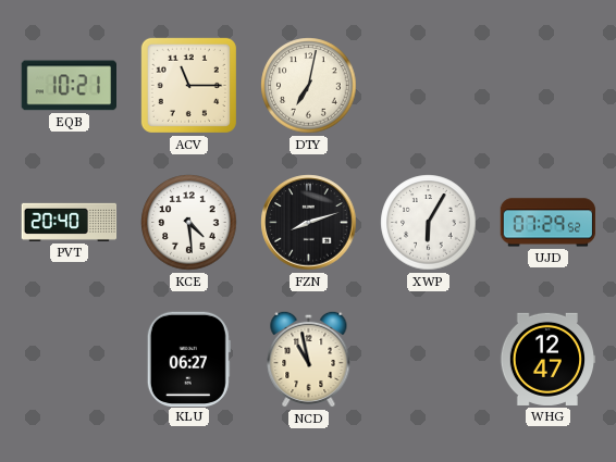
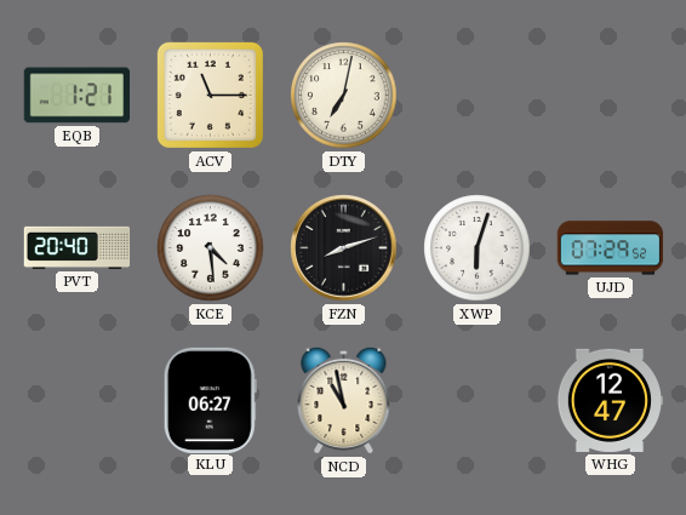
EQB: 10:21 -> 1:21
XWP: 6:05 -> 6:03
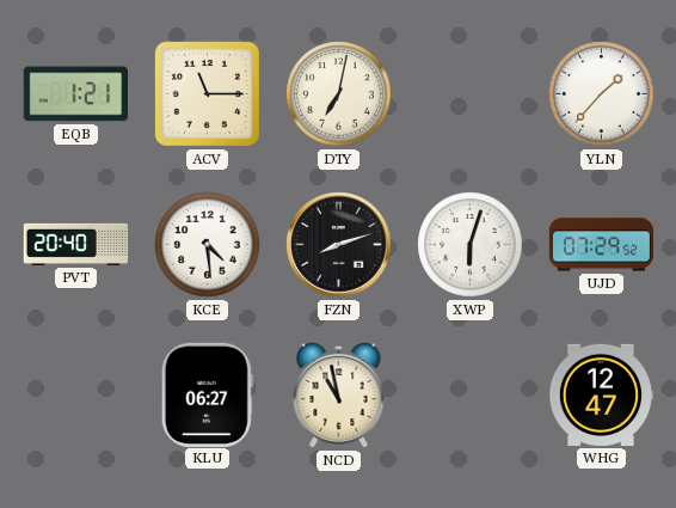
YLN: none -> 1:37
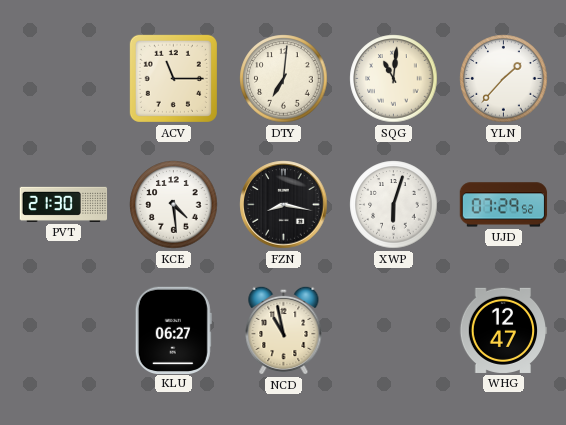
EQB: 1:21 -> none
DTY: 7:02 -> 7:01
SQG: none -> 11:01
PVT: 20:40 -> 21:30
FZN: 8:12 -> 8:17
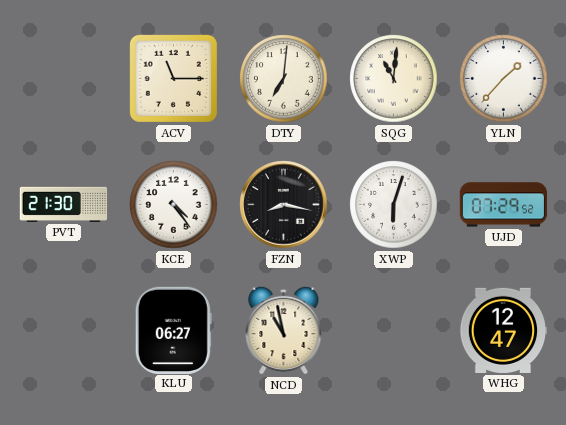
KCE: 4:29 -> 4:24
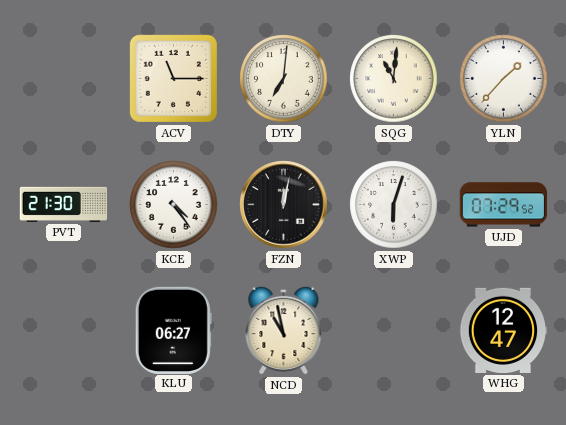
FZN: 8:17 -> 12:02
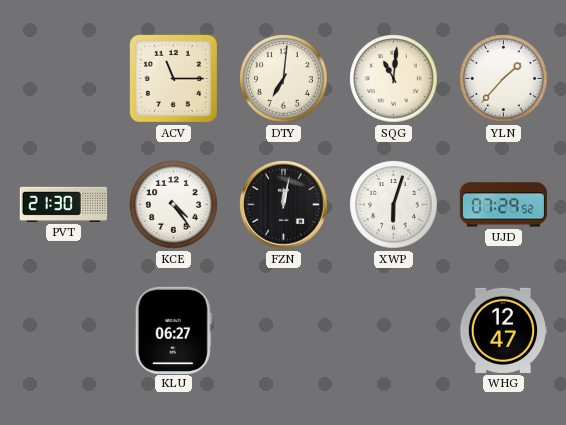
NCD: 10:58 -> none
